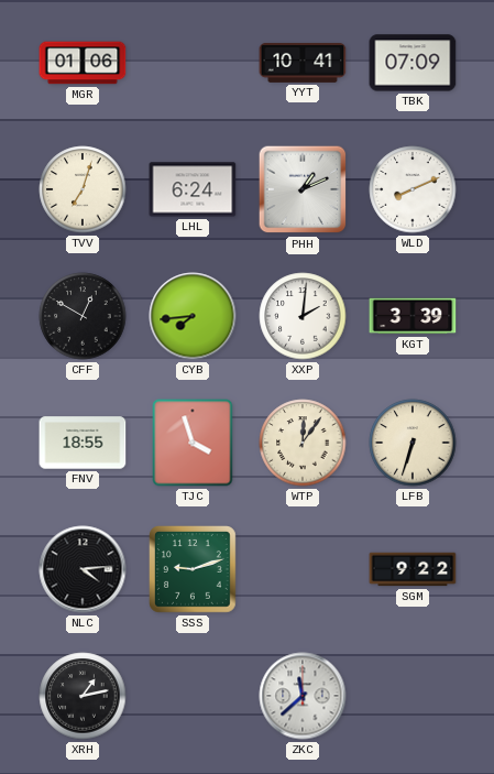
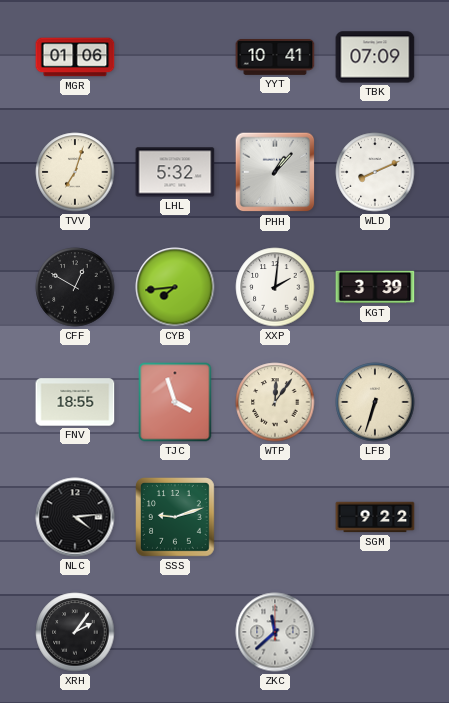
LHL: 6:24 -> 5:32
PHH: 1:11 -> 1:07
XRH: 1:13 -> 2:06
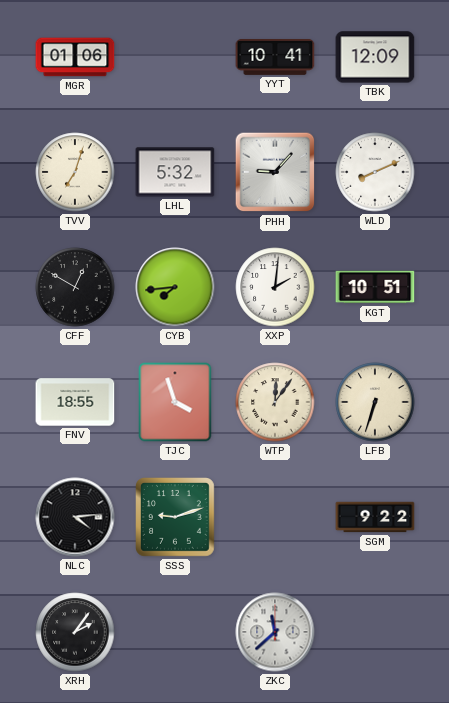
TBK: 07:09 -> 12:09
PHH: 1:07 -> 9:07
KGT: 3:39 -> 10:51
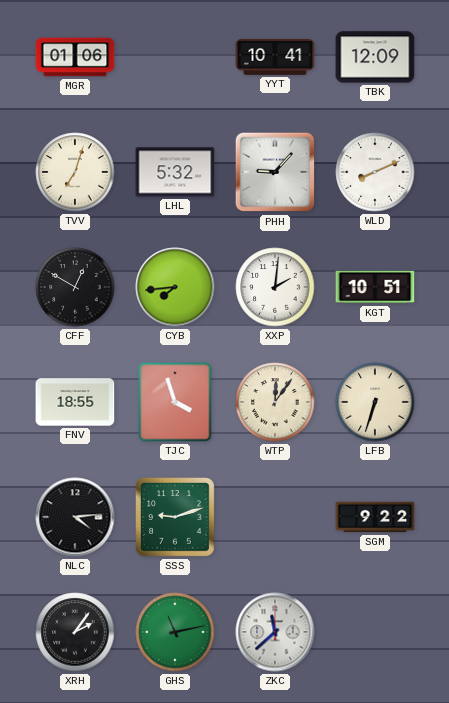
GHS: none -> 11:13
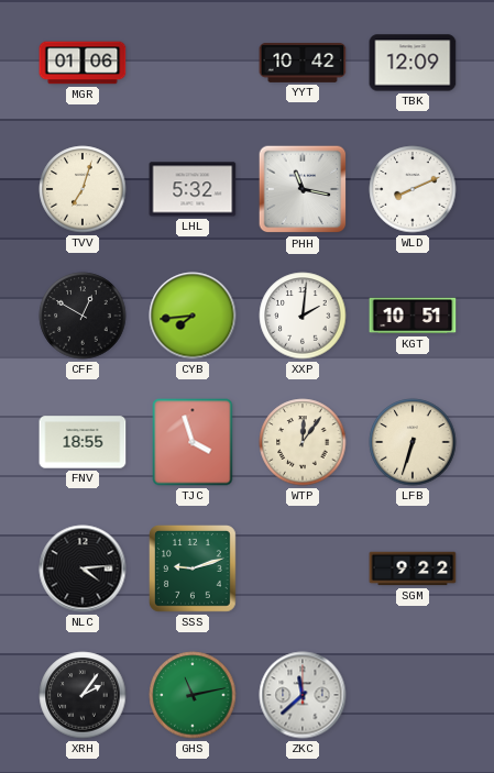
YYT: 10:41 -> 10:42
PHH: 9:07 -> 11:17
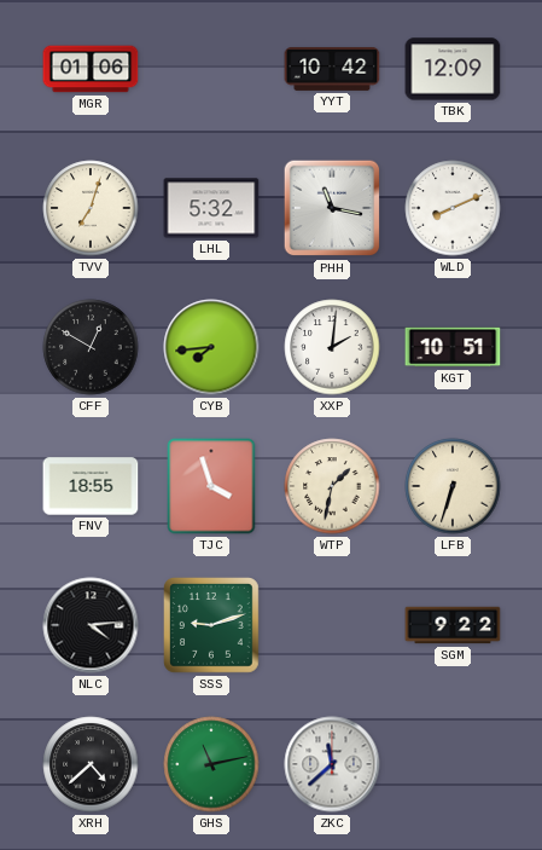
WTP: 12:06 -> 1:32
XRH: 2:06 -> 4:38
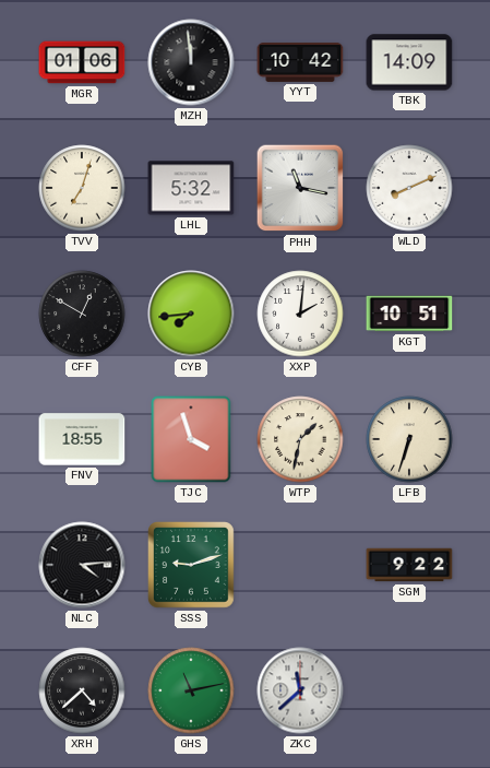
MZH: none -> 11:59
TBK: 12:09 -> 14:09
